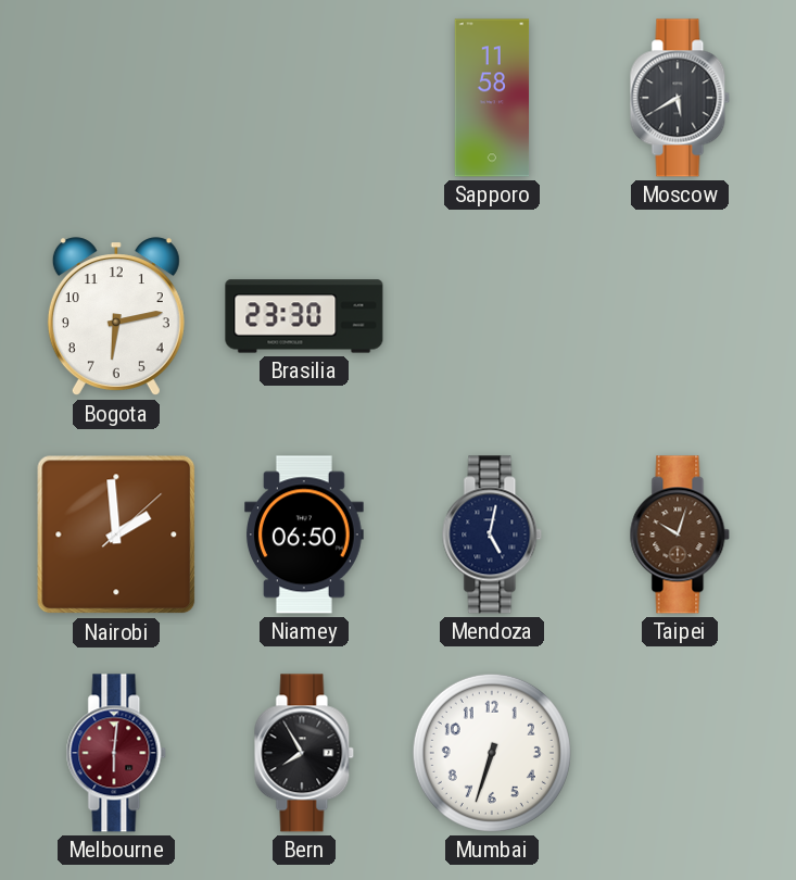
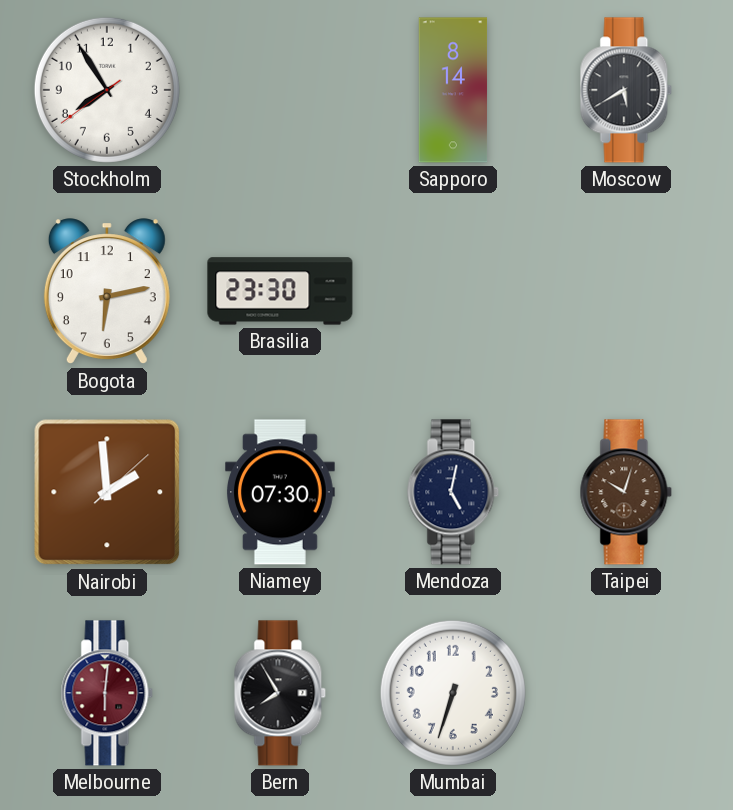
Stockholm: none -> 7:54
Sapporo: 11:58 -> 8:14
Niamey: 06:50 -> 07:30
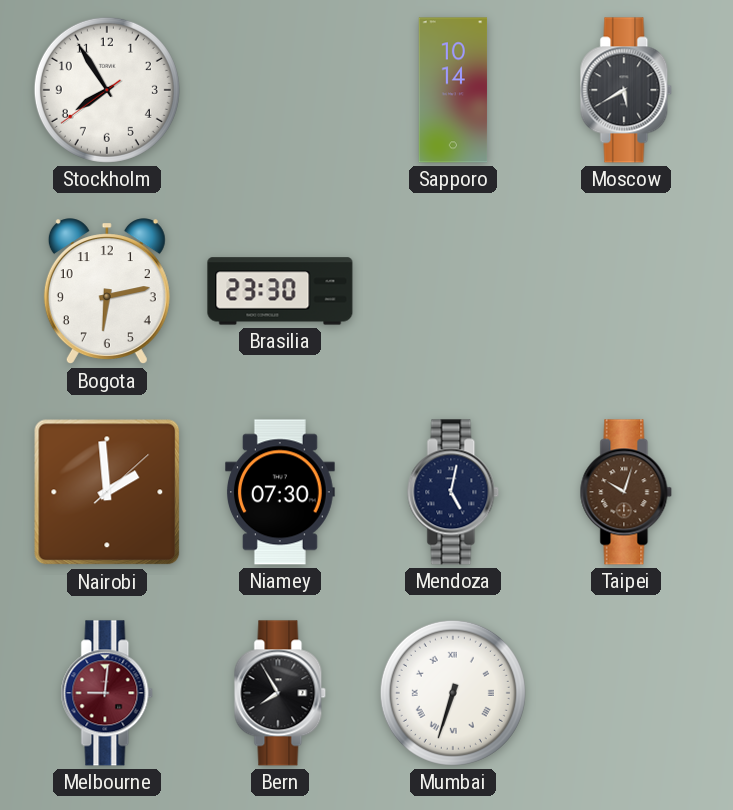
Sapporo: 8:14 -> 10:14
Melbourne: 6:01 -> 9:01
Mumbai numerals: Arabic -> Roman
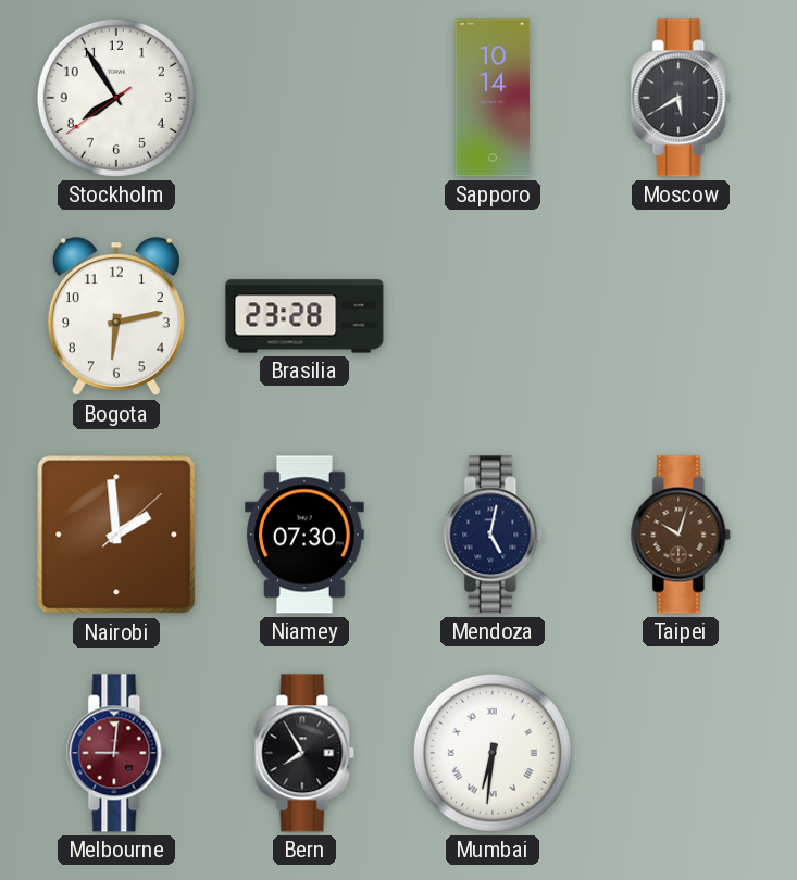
Brasilia: 23:30 -> 23:28
Mumbai: 6:33 -> 6:31
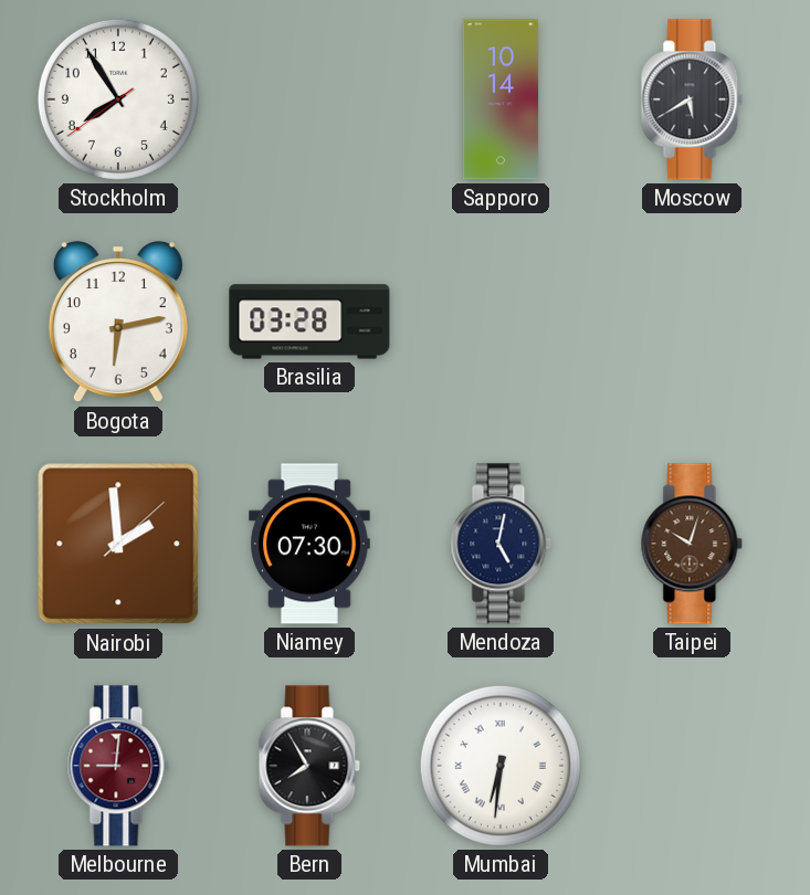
Brasilia: 23:28 -> 03:28
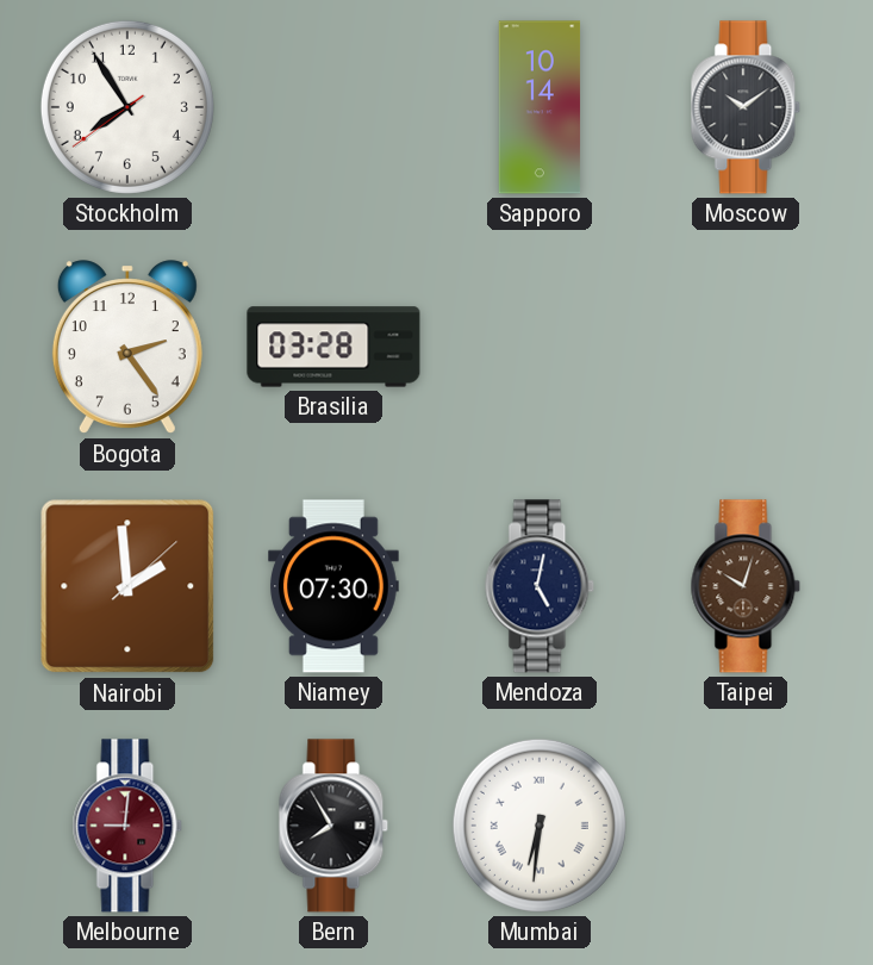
Moscow: 5:40 -> 10:09
Bogota: 6:13 -> 2:24
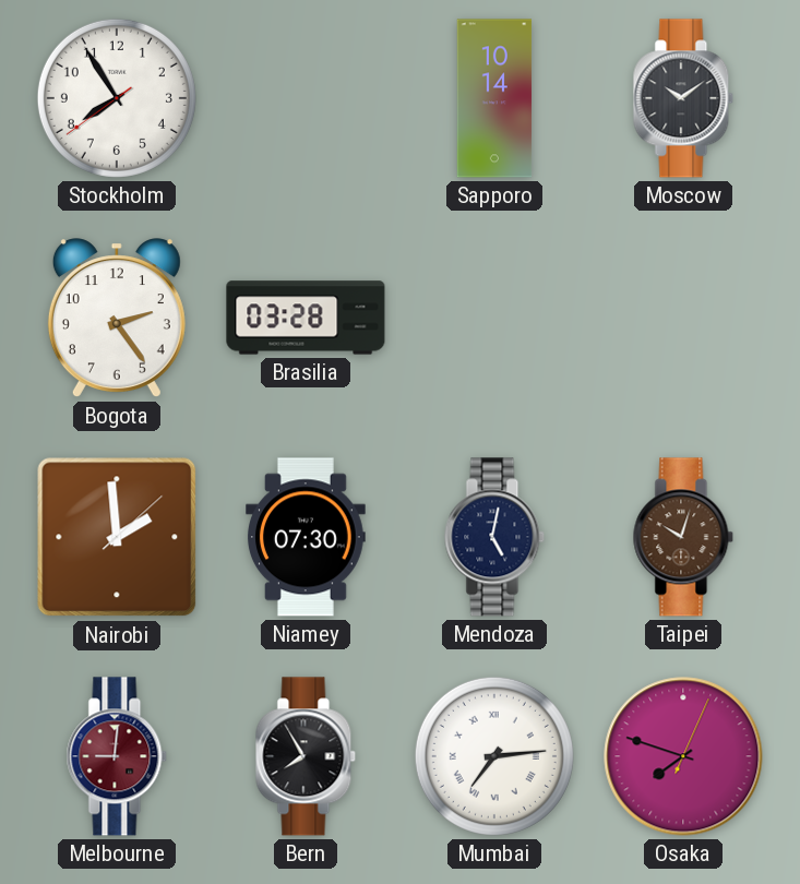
Mumbai: 6:31 -> 7:14
Osaka: none -> 7:48
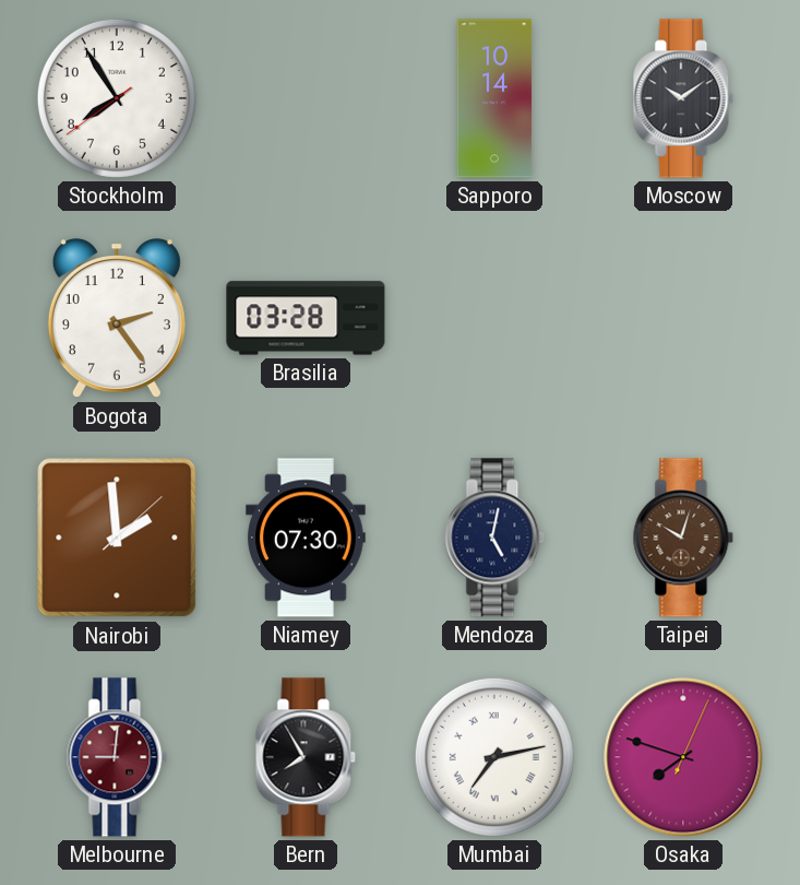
Mumbai: 7:14 -> 7:13
